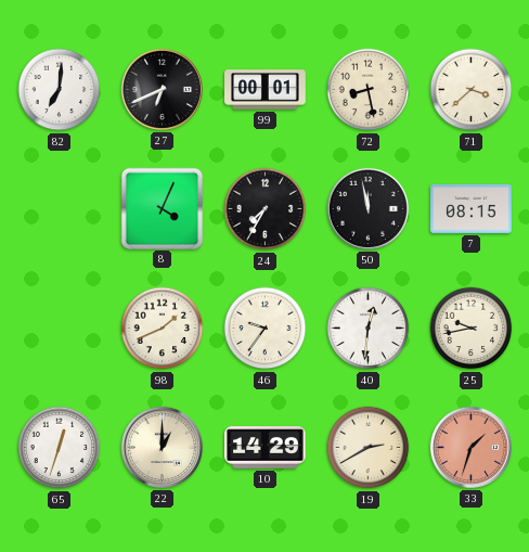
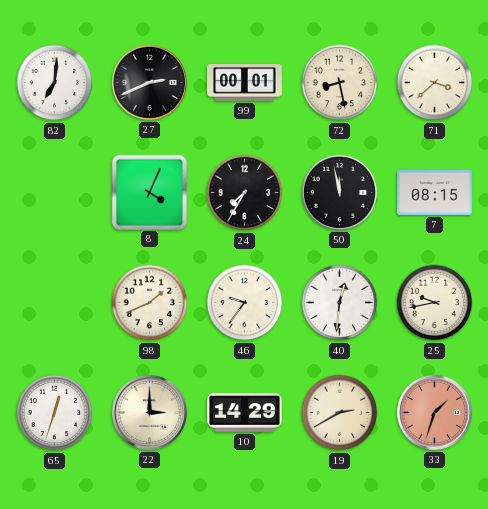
27: 6:41 -> 2:41
22: 1:00 -> 3:00
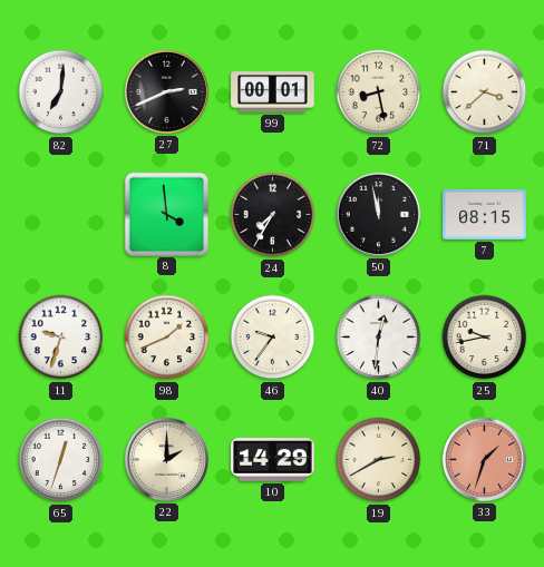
8: 4:04 -> 3:59
11: none -> 9:33
22: 3:00 -> 2:00
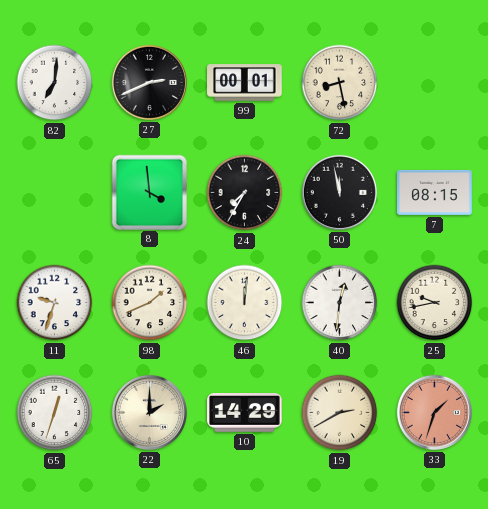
71: 3:38 -> none
46: 9:36 -> 12:01
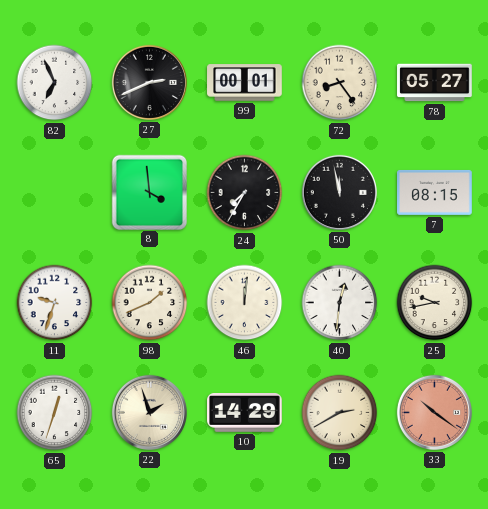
82: 7:01 -> 6:56
72: 8:28 -> 8:24
78: none -> 05:27
22: 2:00 -> 1:57
33: 1:33 -> 10:21
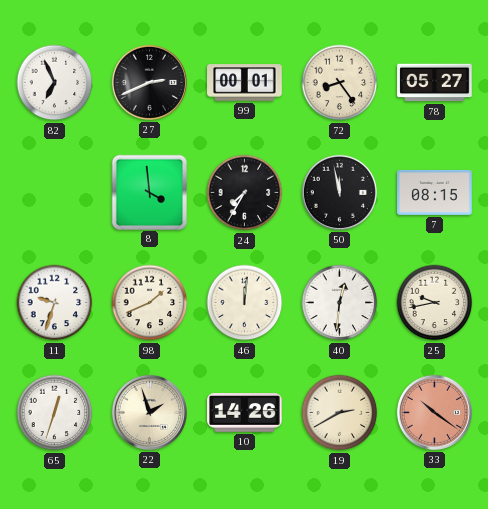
10: 14:29 -> 14:26
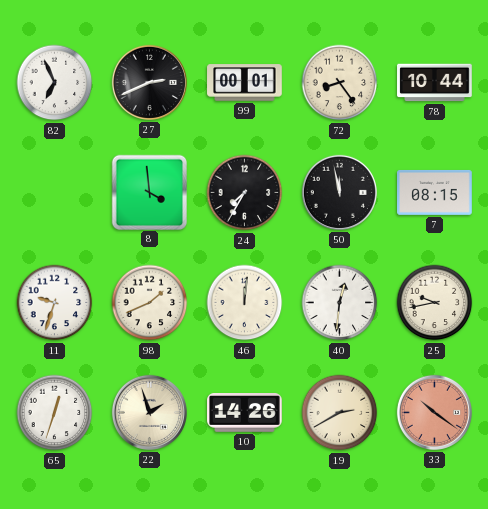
78: 05:27 -> 10:44
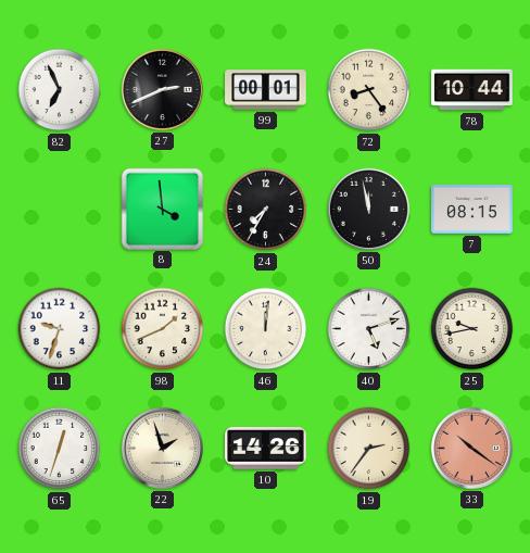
40: 12:31 -> 5:12
19: 2:40 -> 2:36
